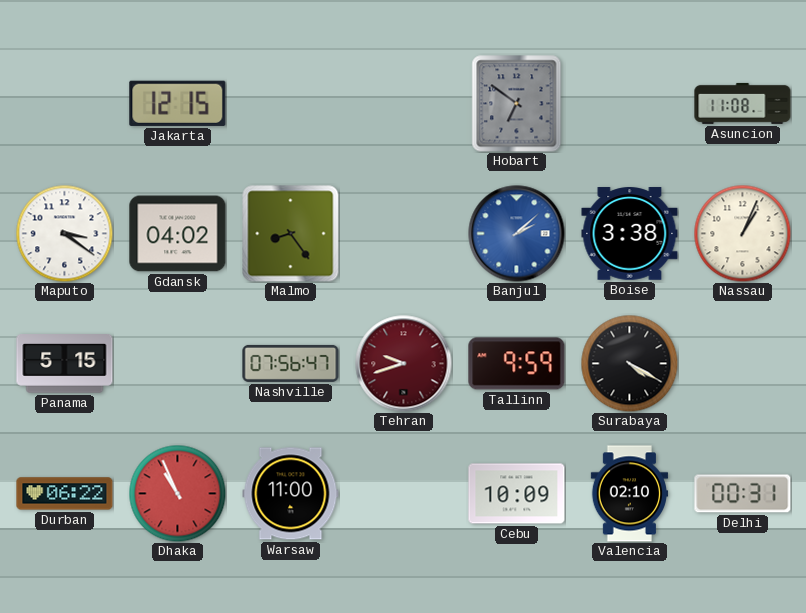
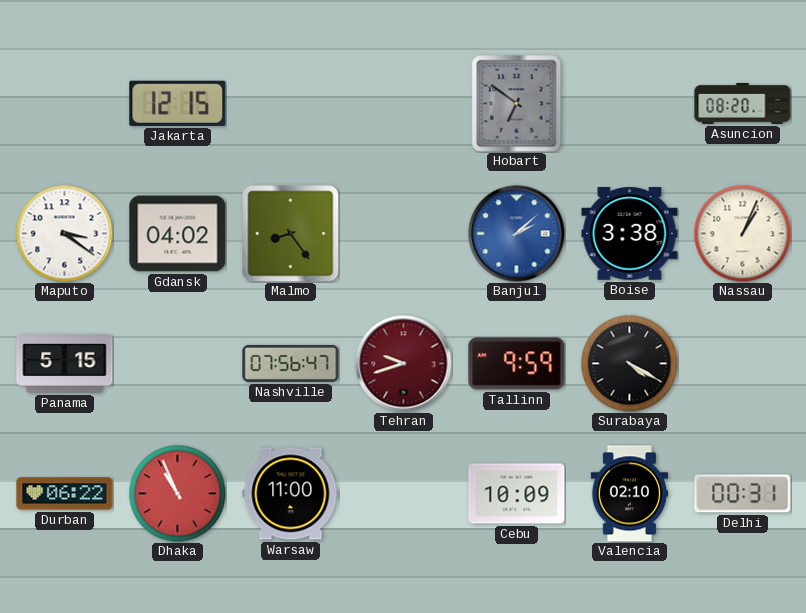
Asuncion: 11:08 -> 08:20
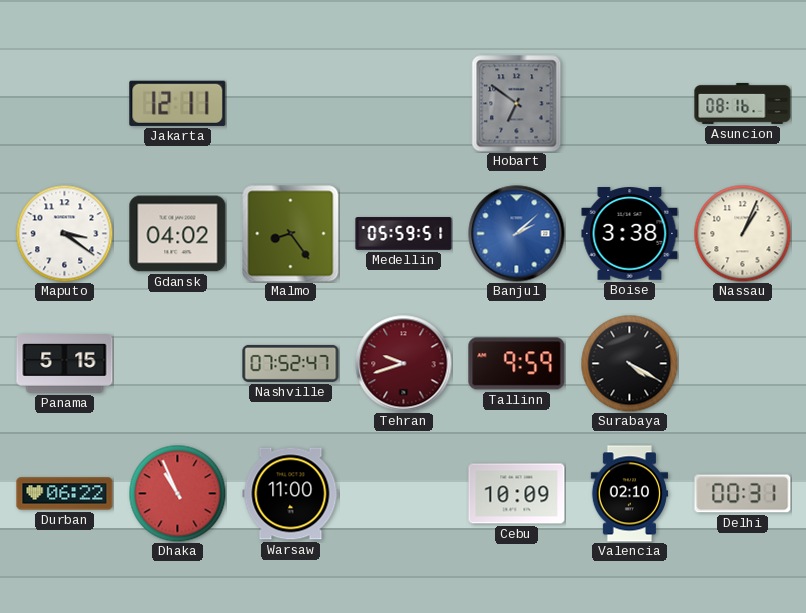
Jakarta: 12:15 -> 12:11
Asuncion: 08:20 -> 08:16
Medellin: none -> 05:59
Nashville: 07:56 -> 07:52
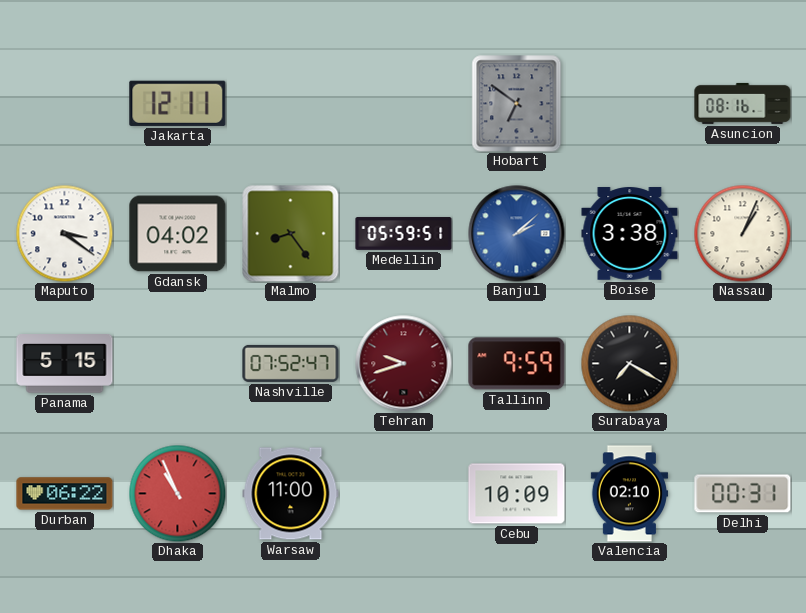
Surabaya: 4:20 -> 7:20
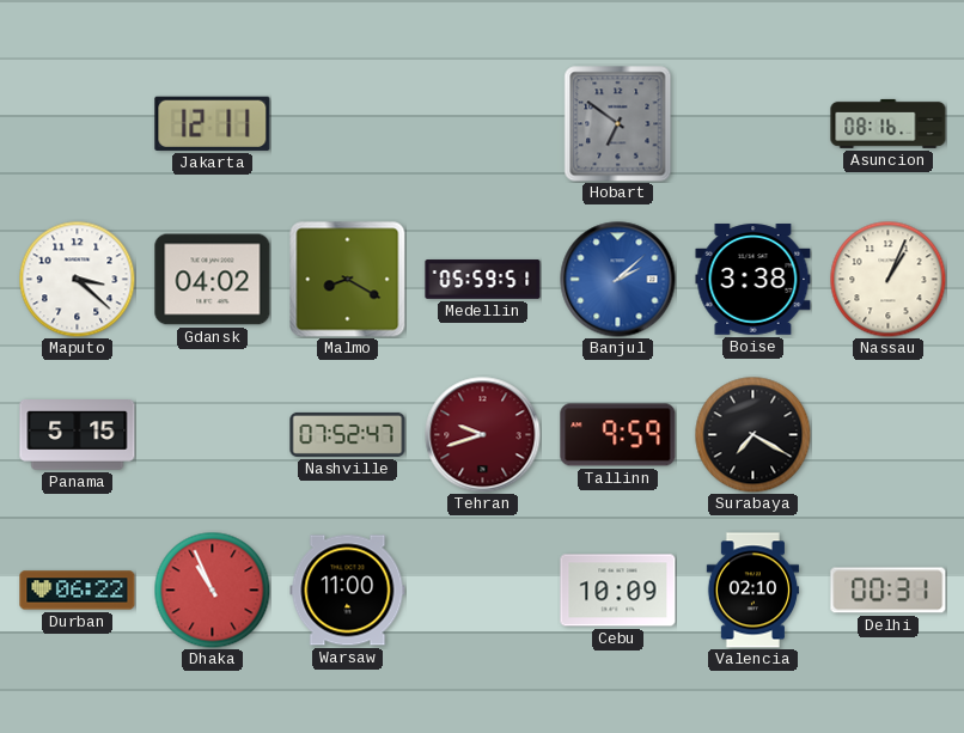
Maputo: 3:21 -> 3:22
Malmo: 8:24 -> 8:20
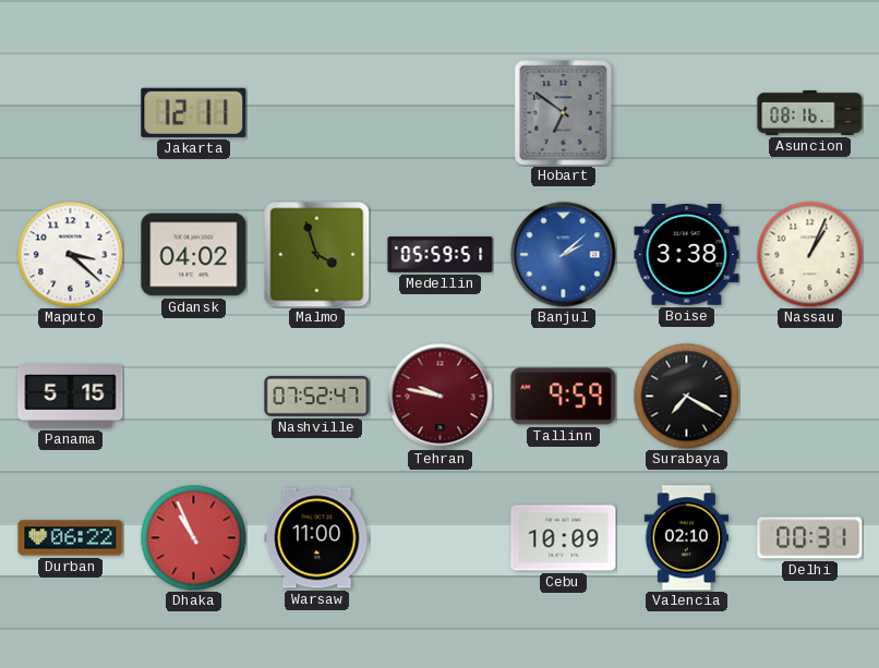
Malmo: 8:20 -> 3:57
Tehran: 9:42 -> 9:47
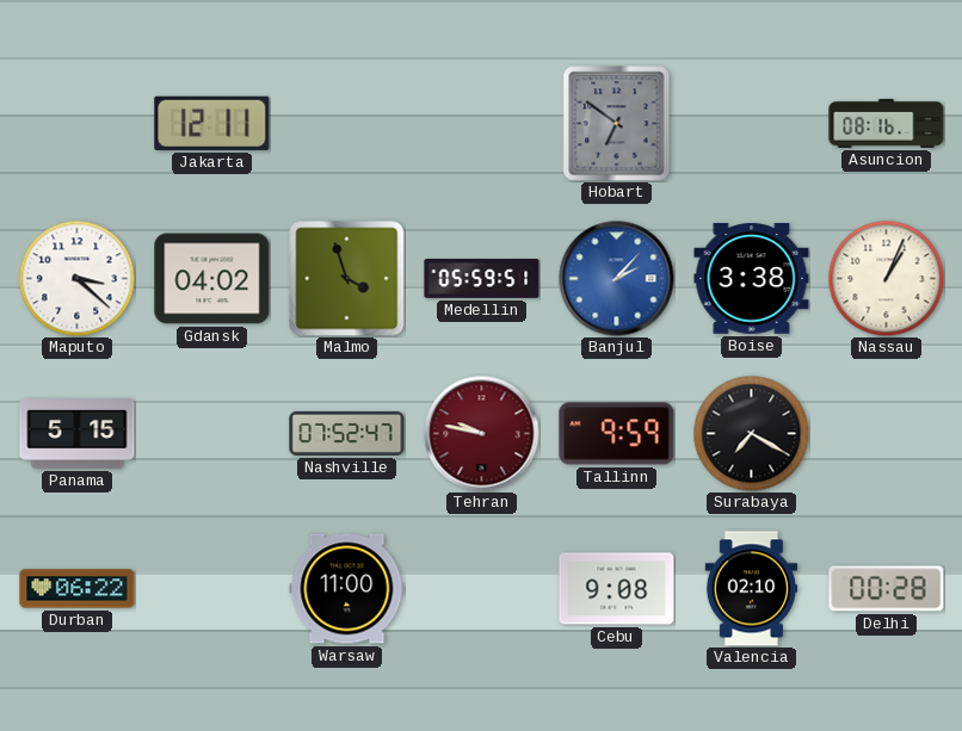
Banjul: 2:08 -> 2:07
Dhaka: 10:56 -> none
Cebu: 10:09 -> 9:08
Delhi: 00:31 -> 00:28
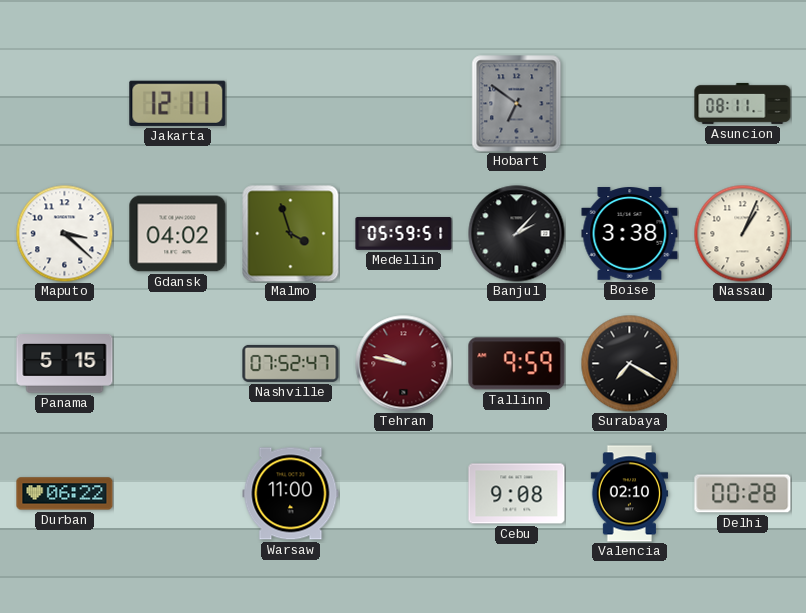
Asuncion: 08:16 -> 08:11
Banjul dial: blue -> black
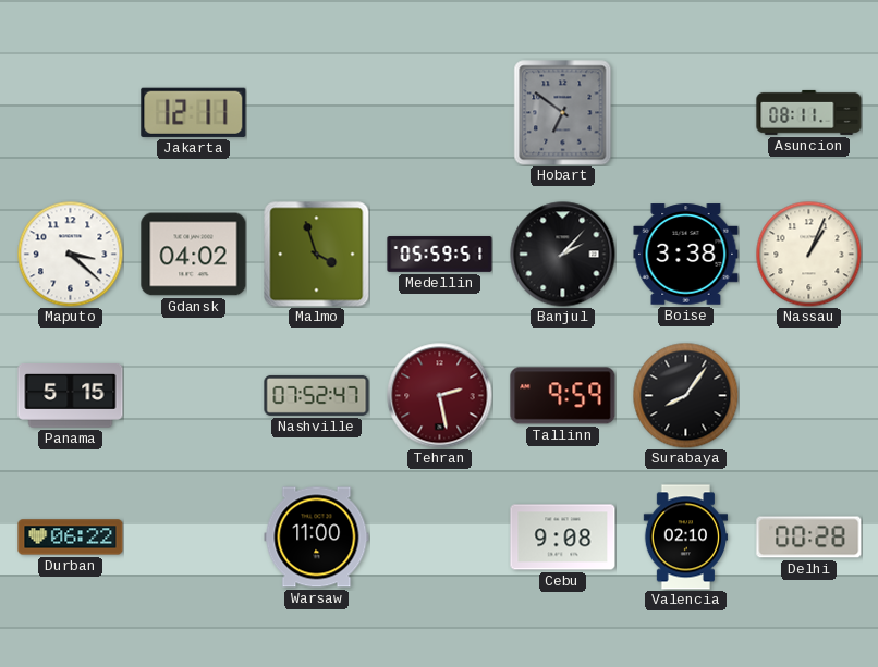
Tehran: 9:47 -> 2:28
Surabaya: 7:20 -> 8:06
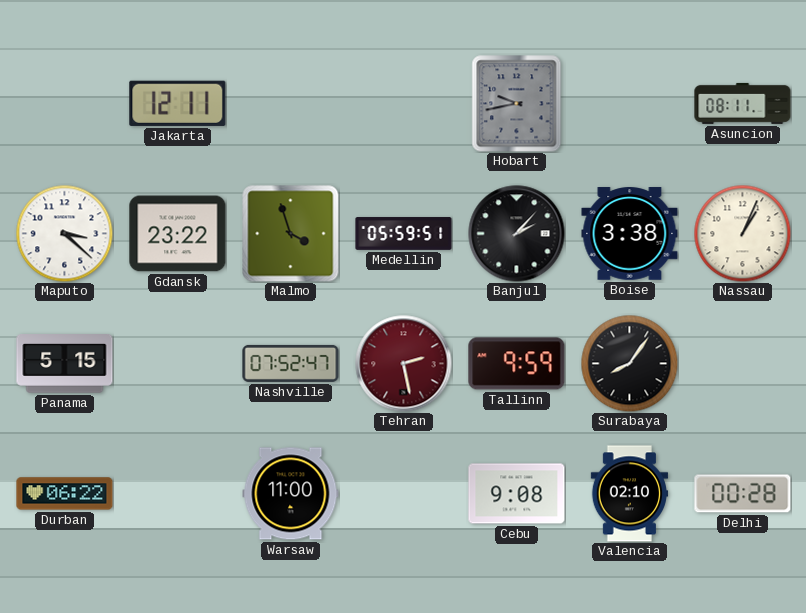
Hobart: 6:51 -> 9:43
Gdansk: 04:02 -> 23:22
